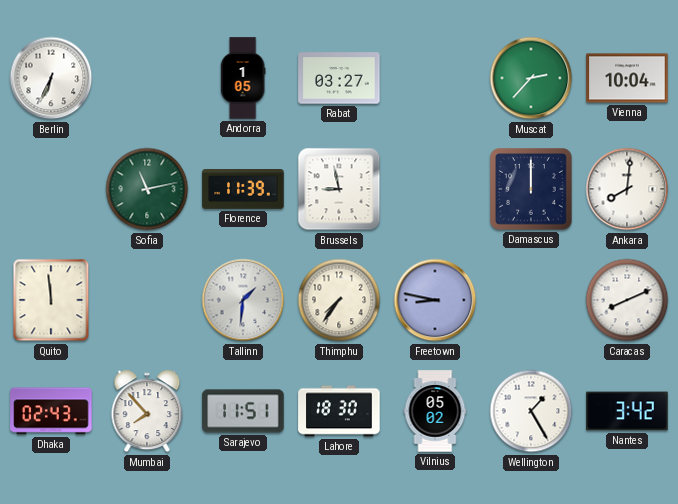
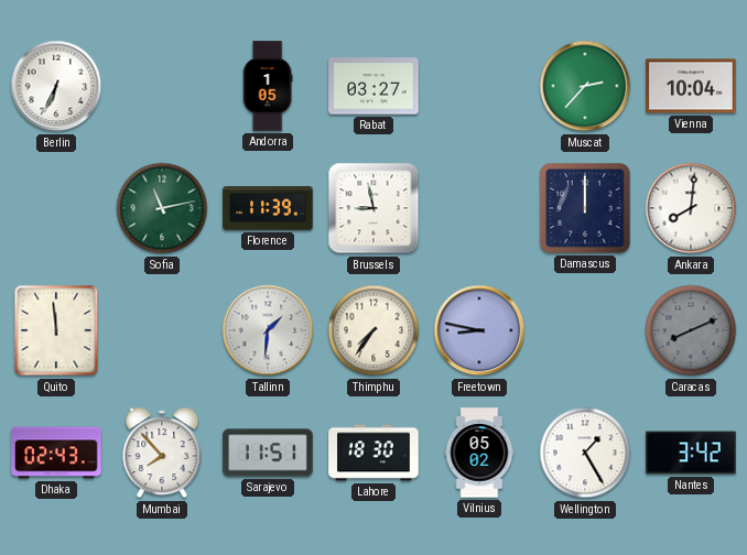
Caracas dial: white -> grey
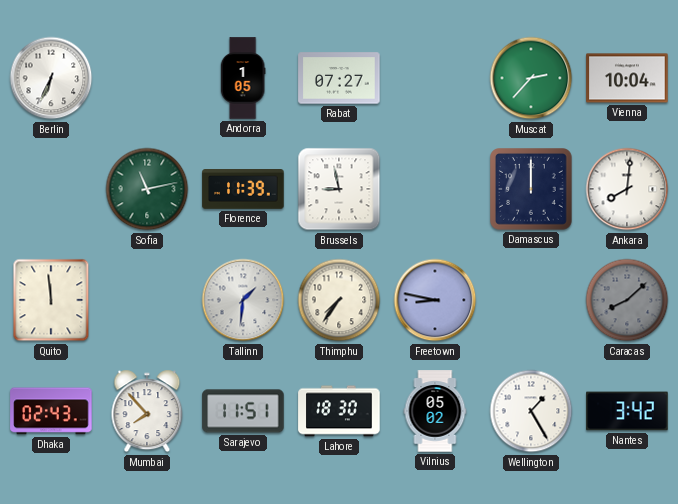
Rabat: 03:27 -> 07:27
Caracas: 8:11 -> 8:08
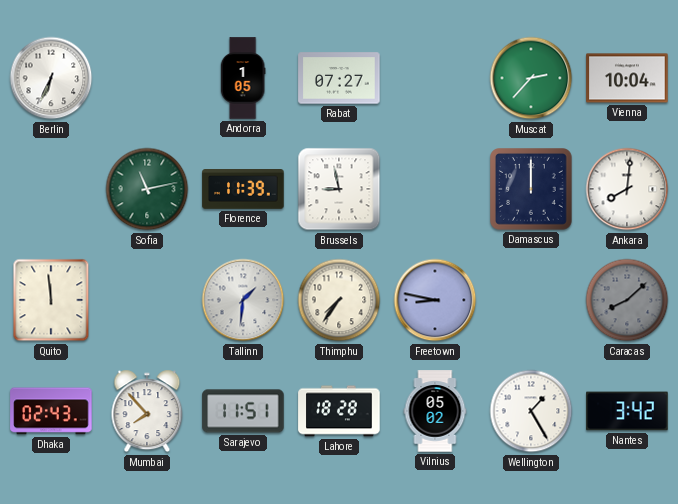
Lahore: 18:30 -> 18:28
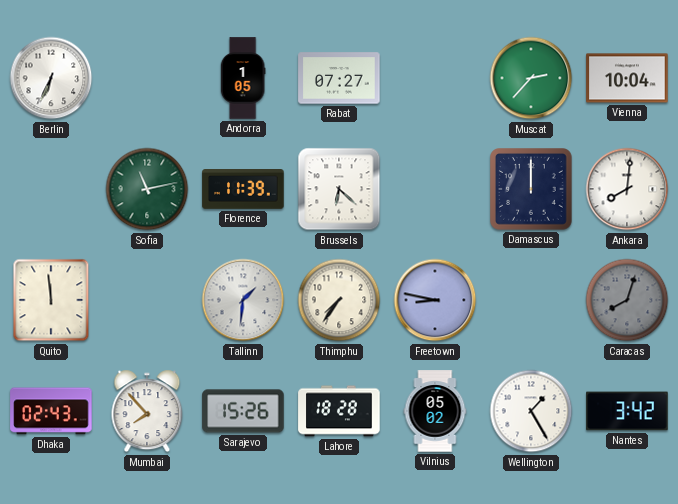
Brussels: 8:58 -> 6:22
Caracas: 8:08 -> 8:03
Sarajevo: 11:51 -> 15:26
